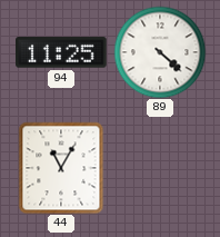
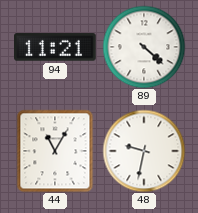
94: 11:25 -> 11:21
48: none -> 9:32
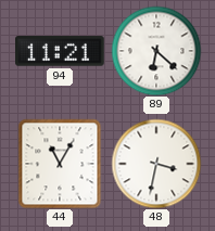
89: 4:22 -> 6:22
48: 9:32 -> 3:32
